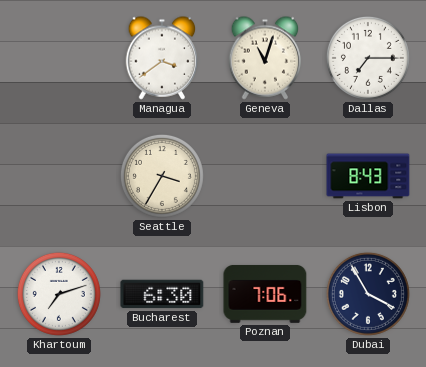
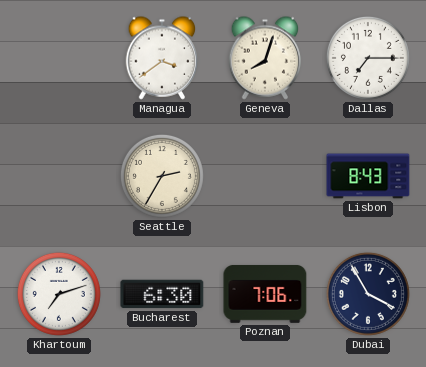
Geneva: 11:03 -> 8:03
Seattle: 3:35 -> 2:35
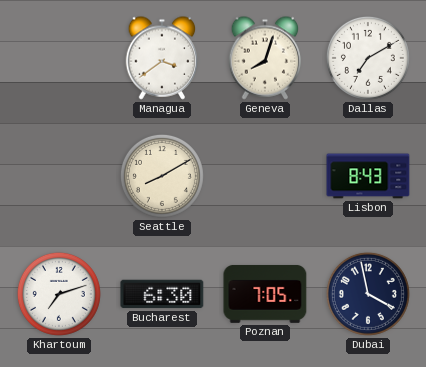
Dallas: 7:15 -> 7:10
Seattle: 2:35 -> 8:10
Poznan: 7:06 -> 7:05
Dubai: 3:55 -> 3:58
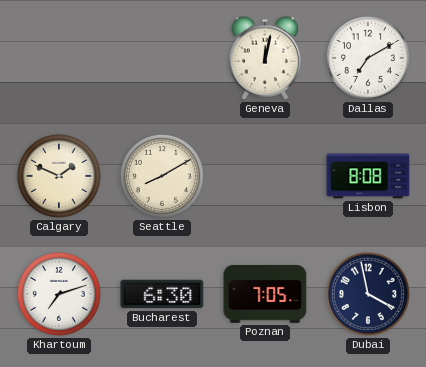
Managua: 3:39 -> none
Geneva: 8:03 -> 12:02
Calgary: none -> 1:49
Lisbon: 8:43 -> 8:08
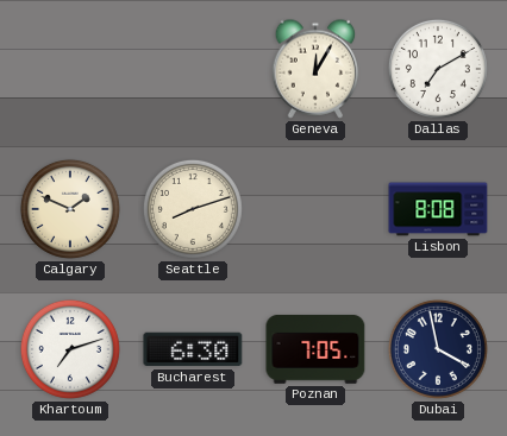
Geneva: 12:02 -> 12:05
Seattle: 8:10 -> 8:12
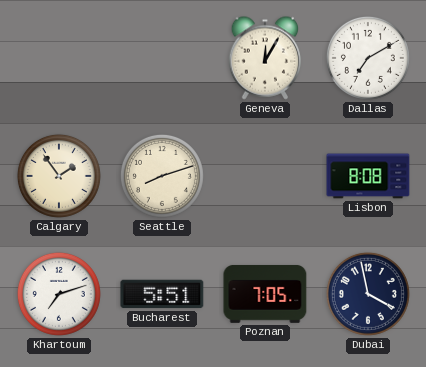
Calgary: 1:49 -> 1:54
Bucharest: 6:30 -> 5:51
